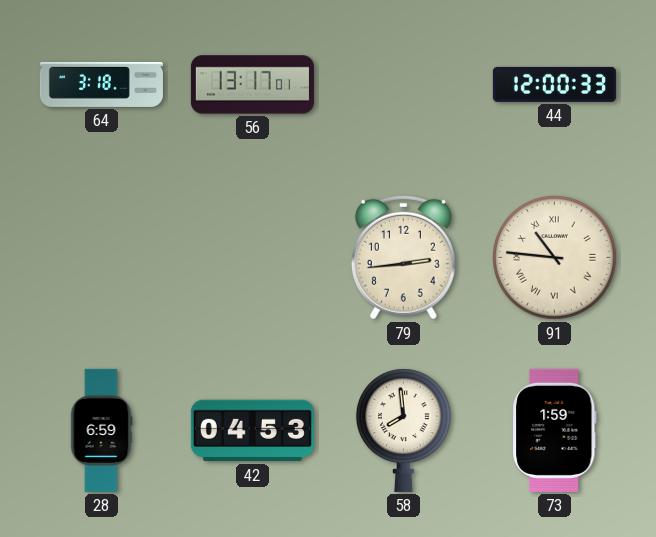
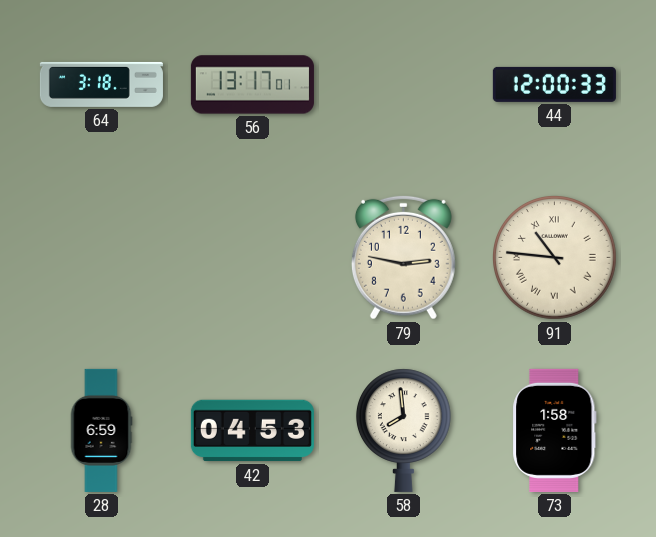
79: 2:44 -> 2:47
73: 1:59 -> 1:58
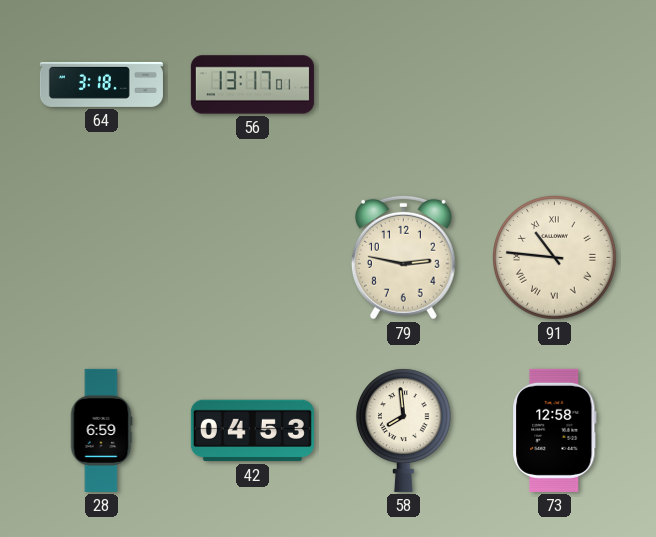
44: 12:00 -> none
73: 1:58 -> 12:58
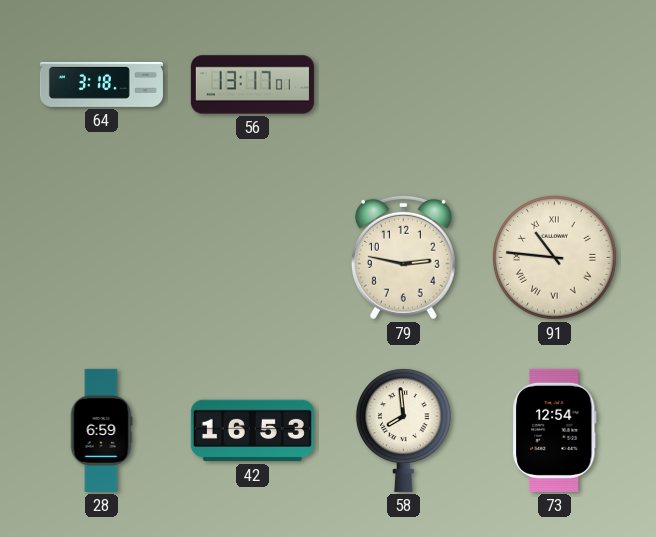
42: 04:53 -> 16:53
73: 12:58 -> 12:54
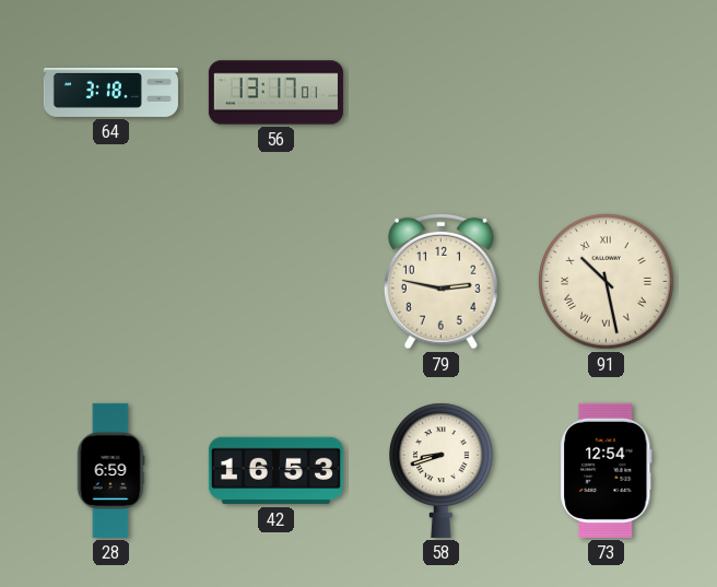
91: 10:46 -> 10:28
58: 7:59 -> 8:42
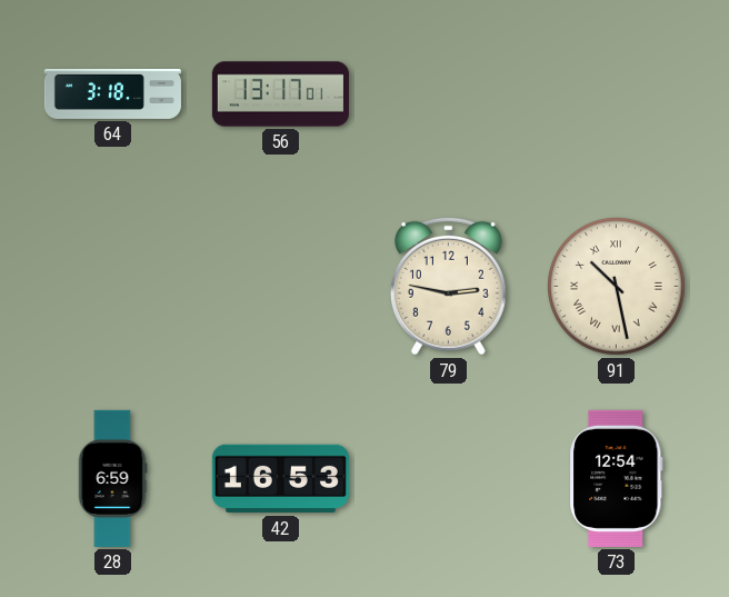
58: 8:42 -> none
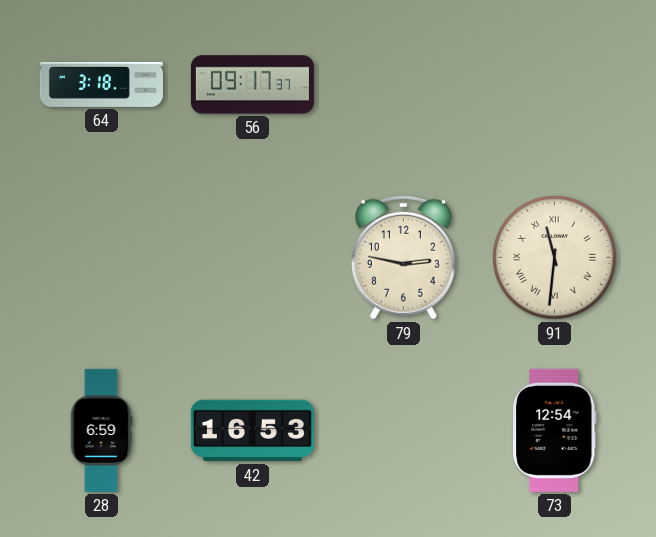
56: 13:17 -> 09:17
91: 10:28 -> 11:31
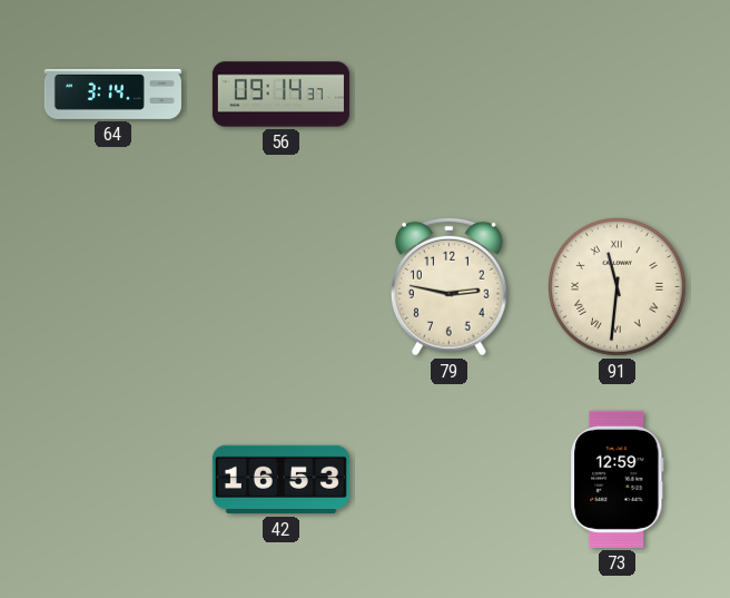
64: 3:18 -> 3:14
56: 09:17 -> 09:14
28: 6:59 -> none
73: 12:54 -> 12:59
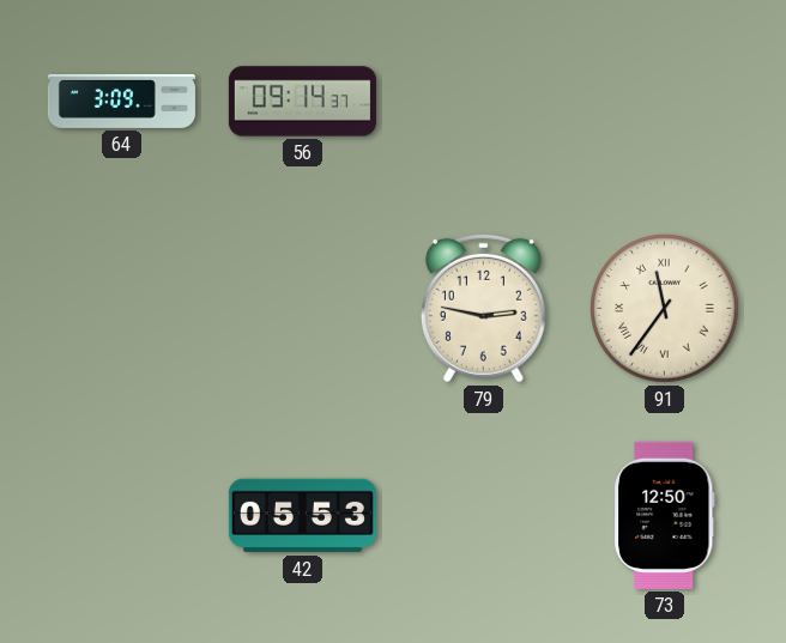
64: 3:14 -> 3:09
91: 11:31 -> 11:36
42: 16:53 -> 05:53
73: 12:59 -> 12:50
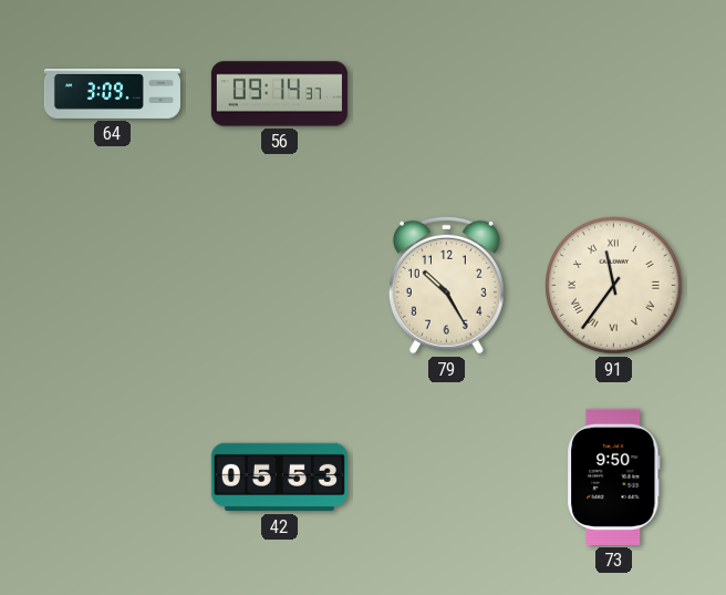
79: 2:47 -> 10:25
73: 12:50 -> 9:50
